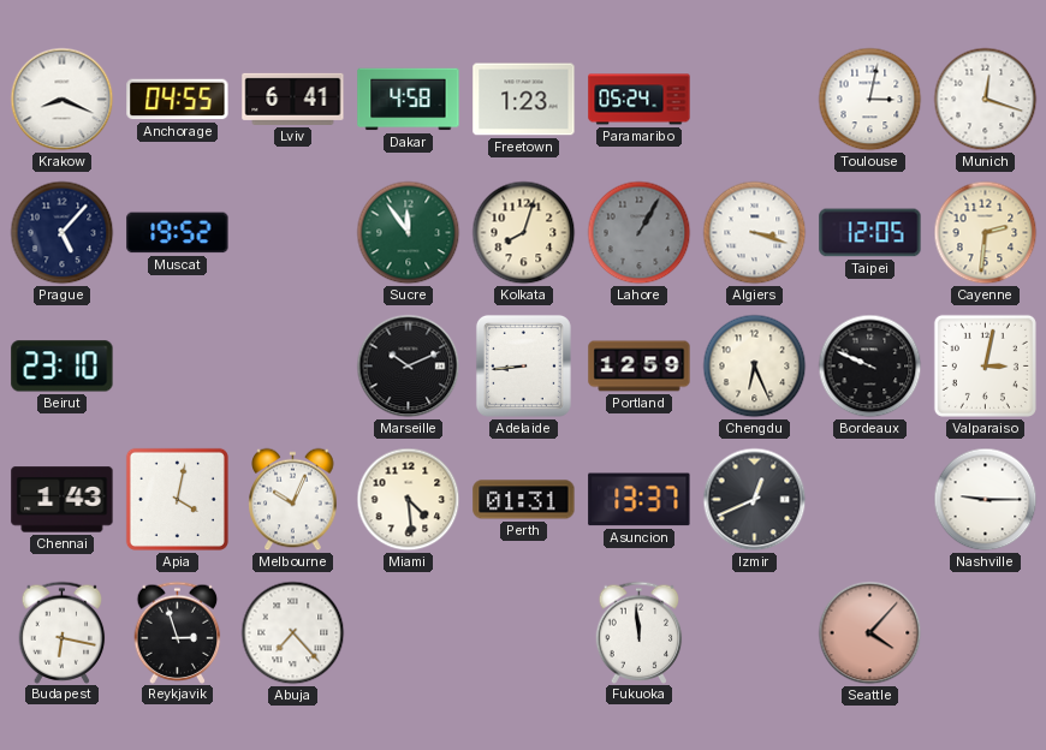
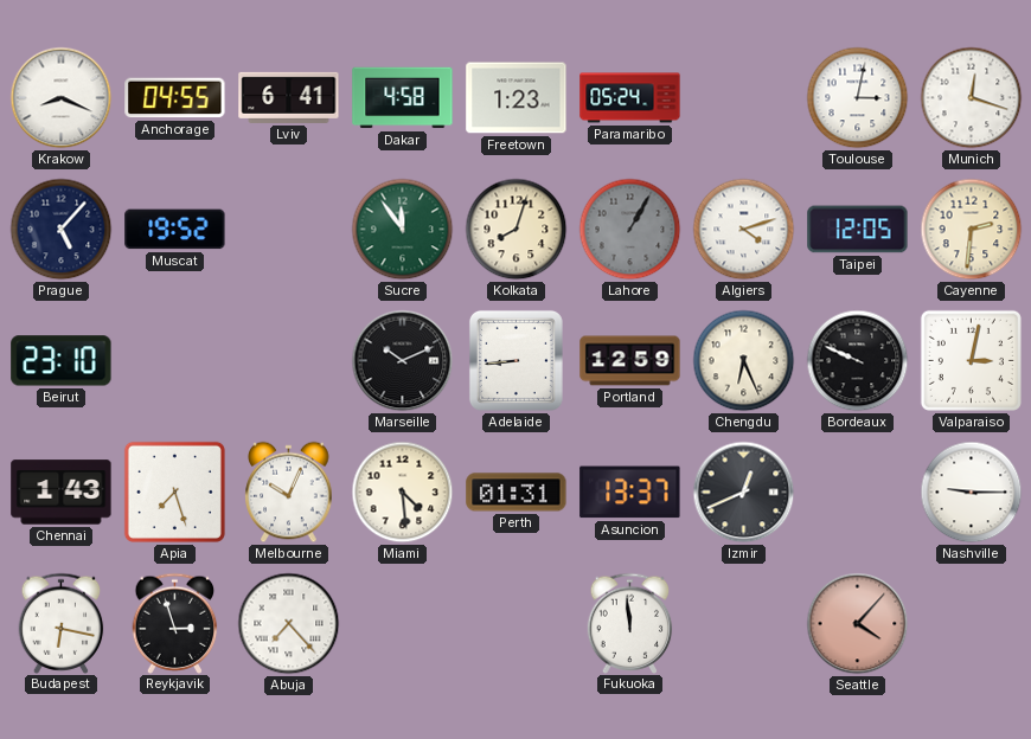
Algiers: 3:18 -> 4:12
Apia: 4:02 -> 7:27
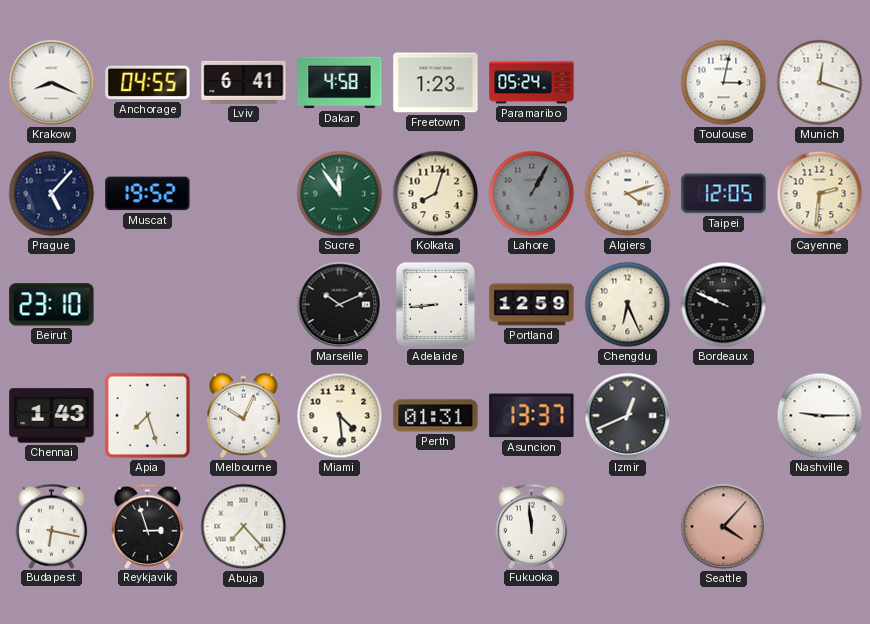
Valparaiso: 3:02 -> none
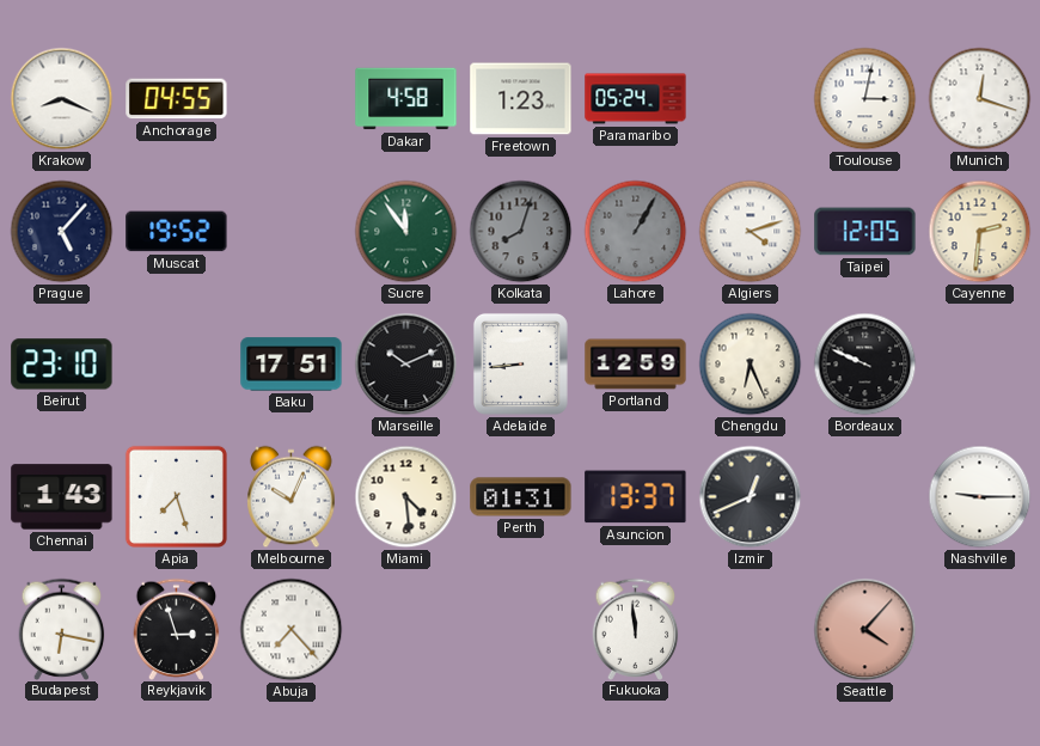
Lviv: 6:41 -> none
Kolkata dial: cream -> grey
Baku: none -> 17:51
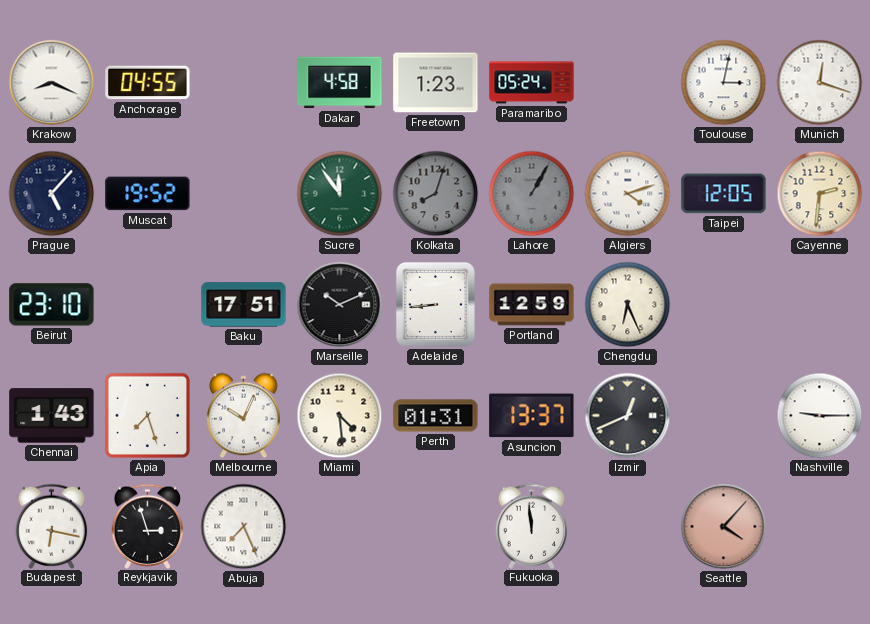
Bordeaux: 9:49 -> none
Abuja: 7:23 -> 7:26
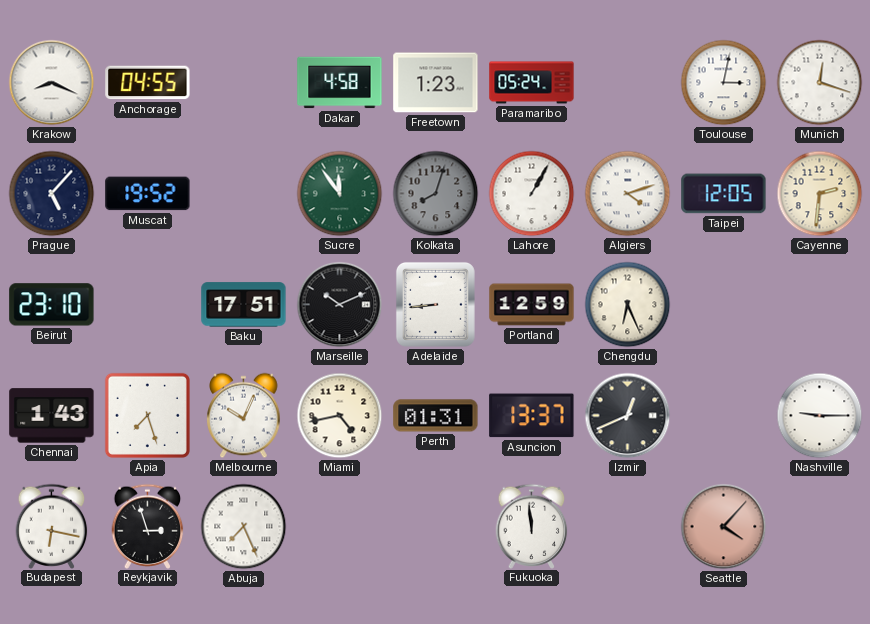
Lahore dial: grey -> white
Miami: 4:29 -> 4:43
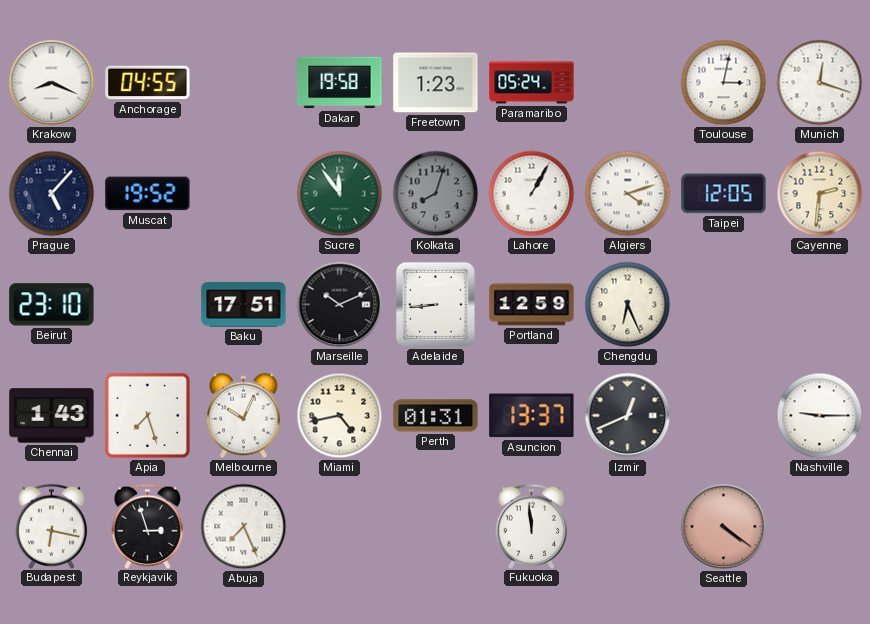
Dakar: 4:58 -> 19:58
Seattle: 4:07 -> 4:21
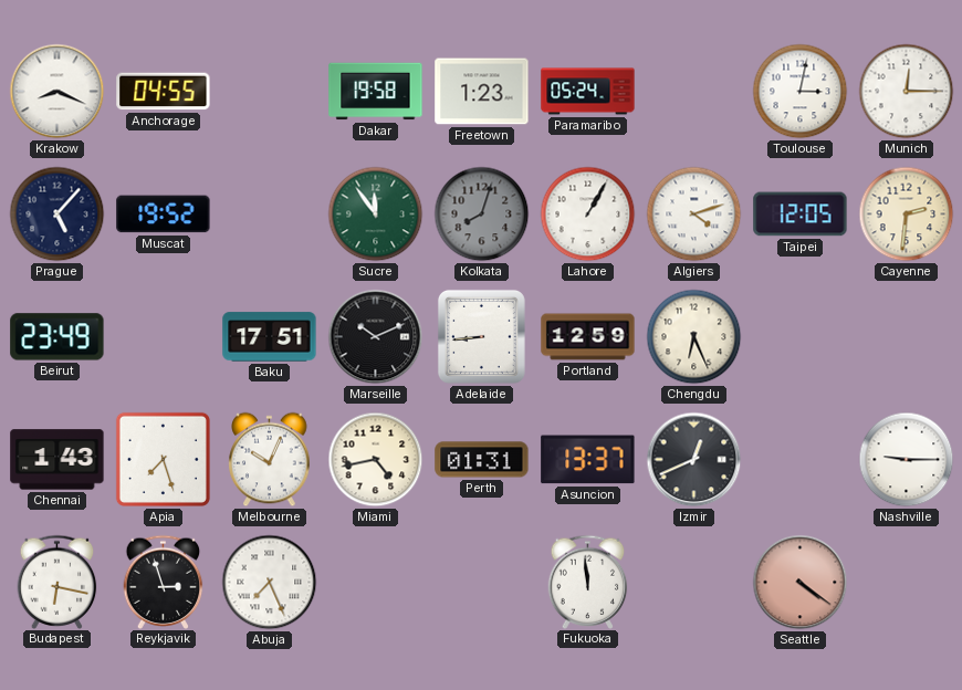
Munich: 12:18 -> 12:15
Beirut: 23:10 -> 23:49
